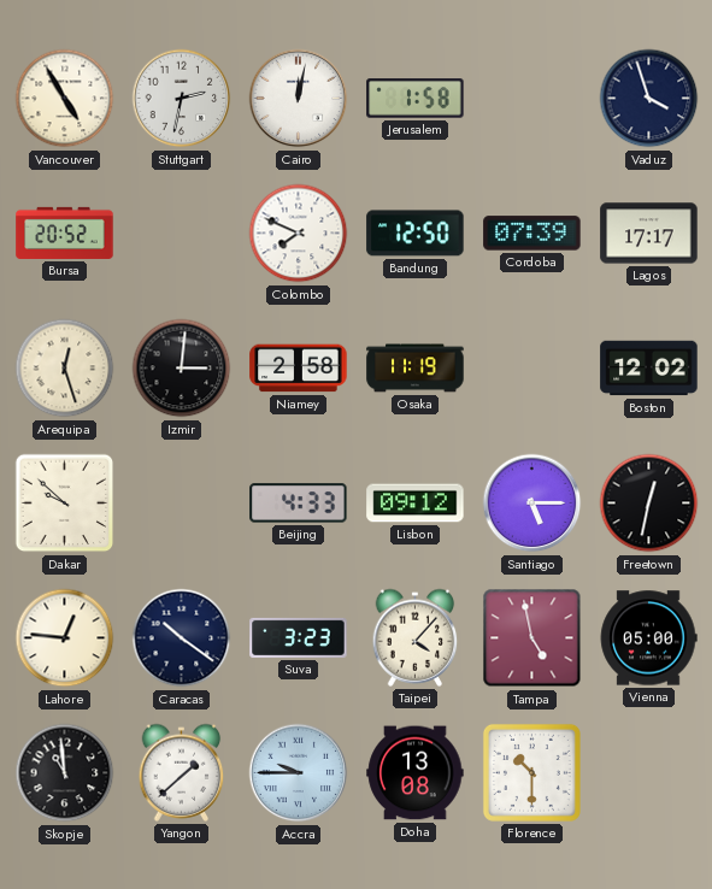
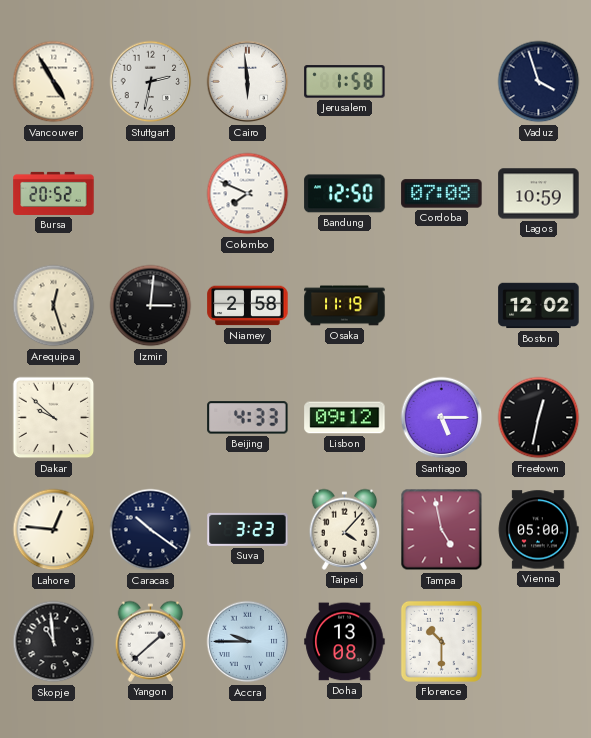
Cairo: 12:02 -> 5:59
Cordoba: 07:39 -> 07:08
Lagos: 17:17 -> 10:59
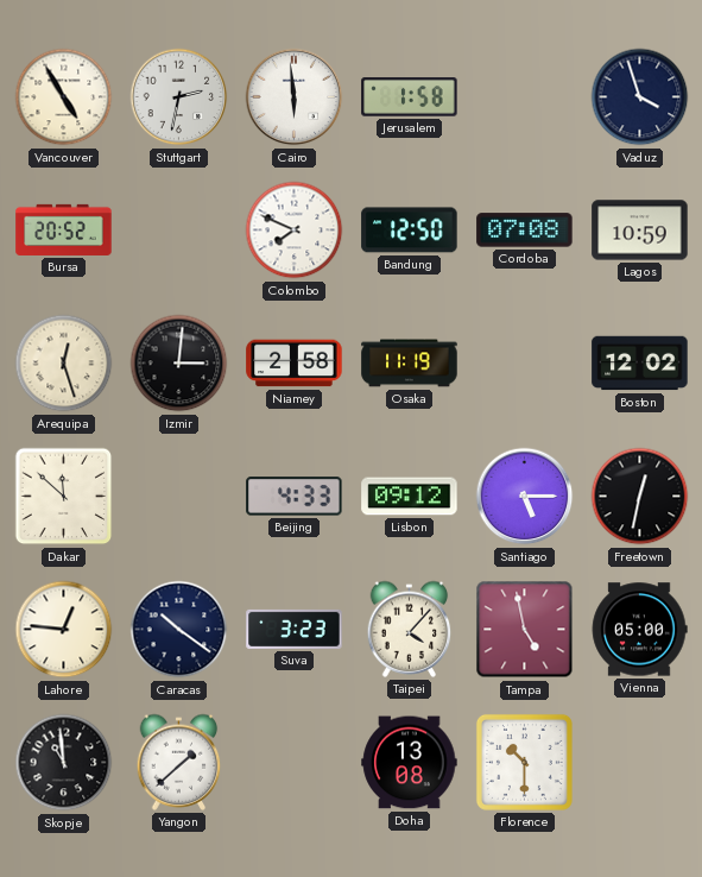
Dakar: 9:52 -> 11:52
Accra: 9:45 -> none
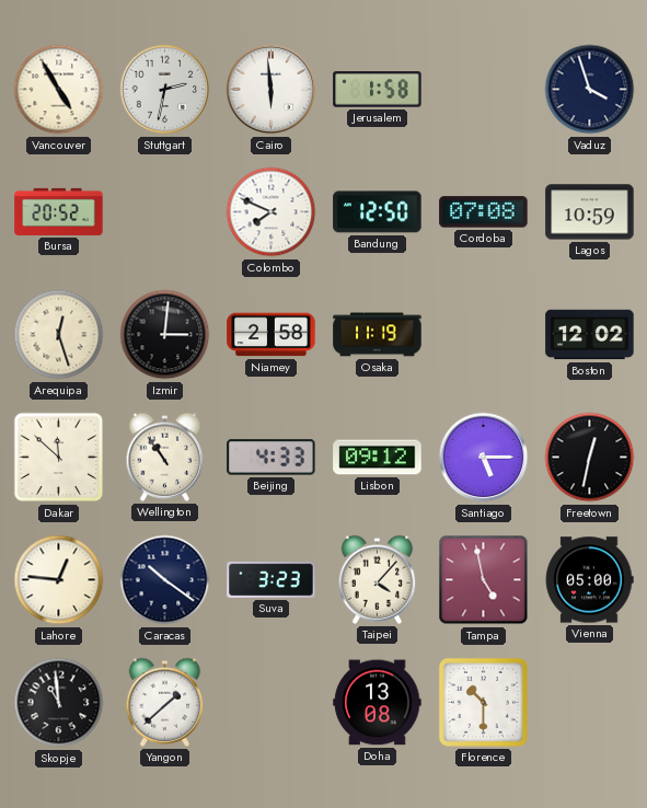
Wellington: none -> 10:54
